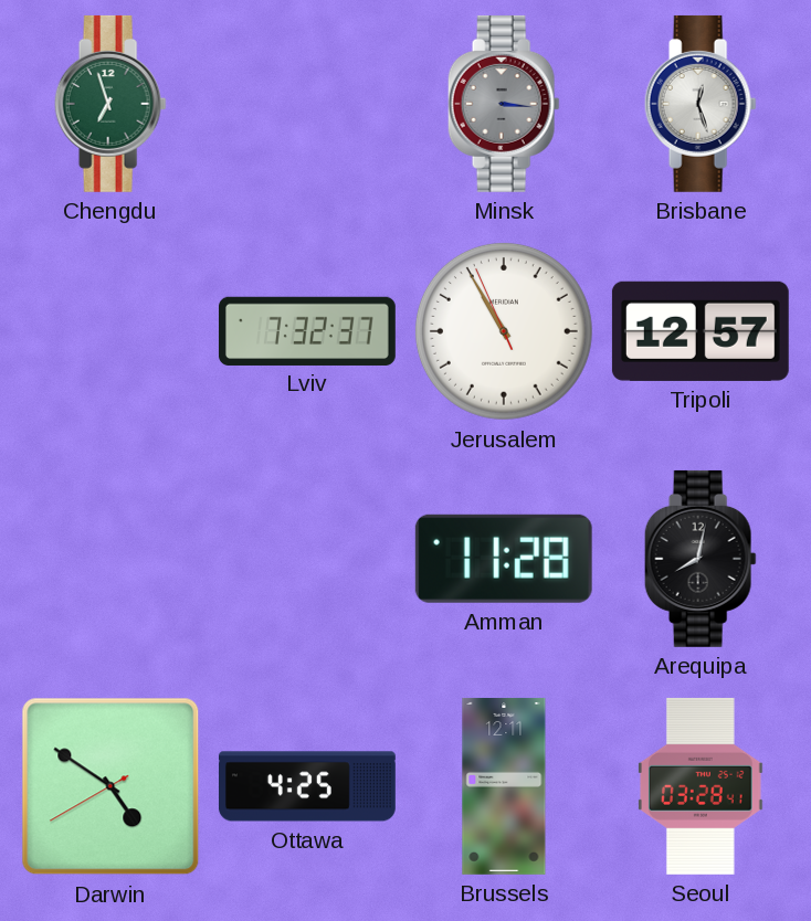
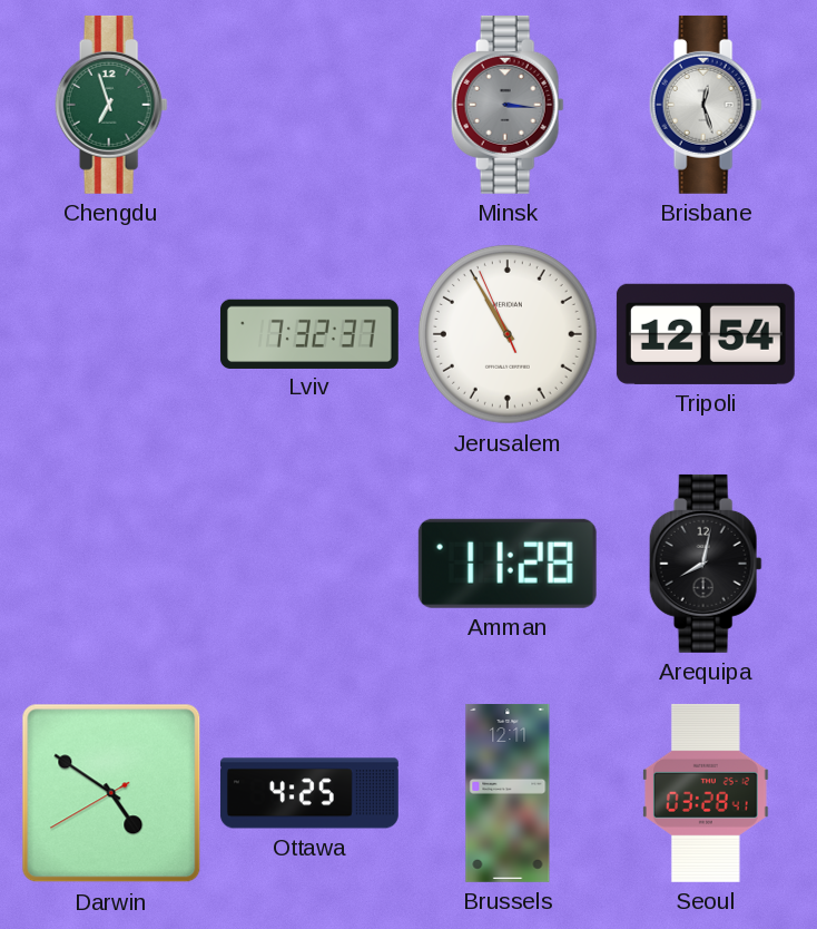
Tripoli: 12:57 -> 12:54
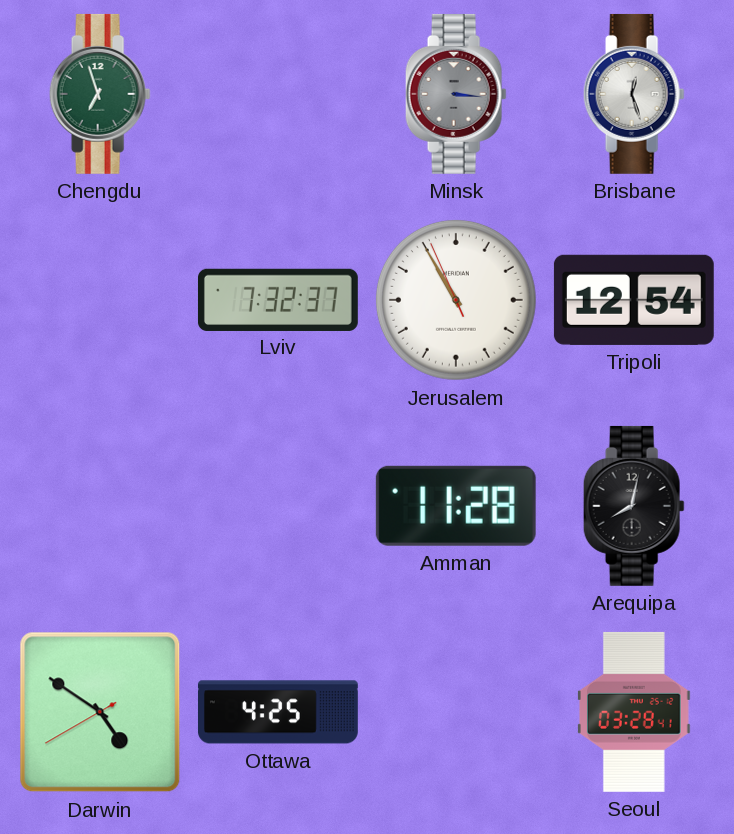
Brussels: 12:11 -> none
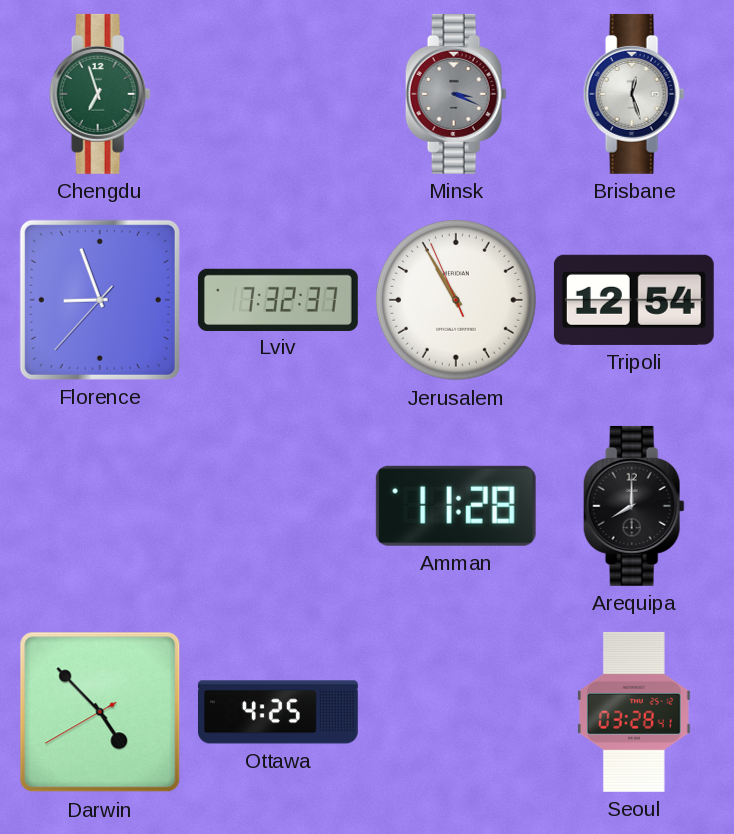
Minsk: 3:16 -> 3:19
Florence: none -> 8:56
Arequipa: 8:02 -> 8:00
Darwin: 4:50 -> 4:52
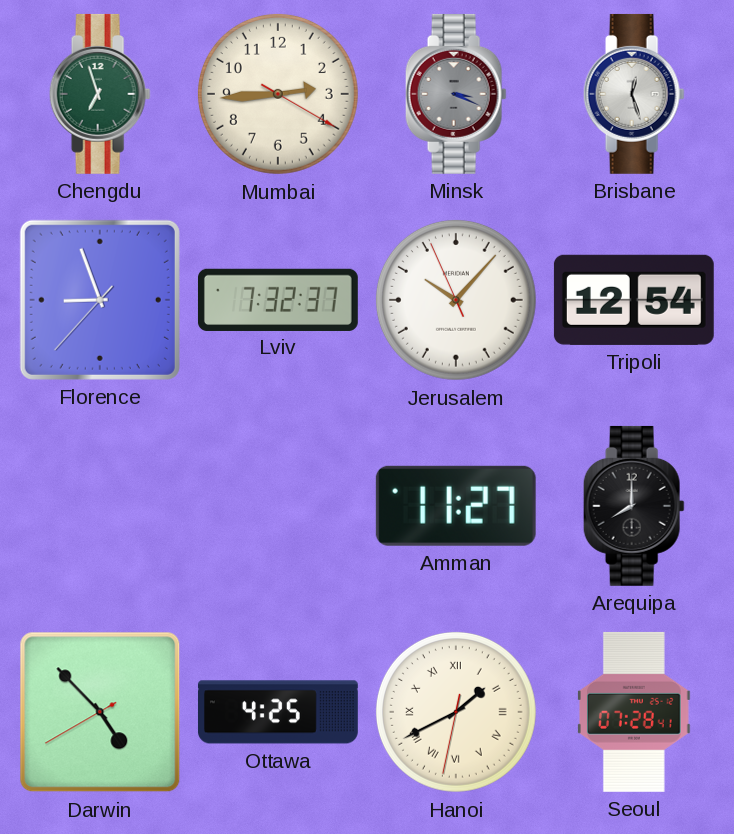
Mumbai: none -> 2:44
Jerusalem: 10:54 -> 10:06
Amman: 11:28 -> 11:27
Hanoi: none -> 1:40
Seoul: 03:28 -> 07:28
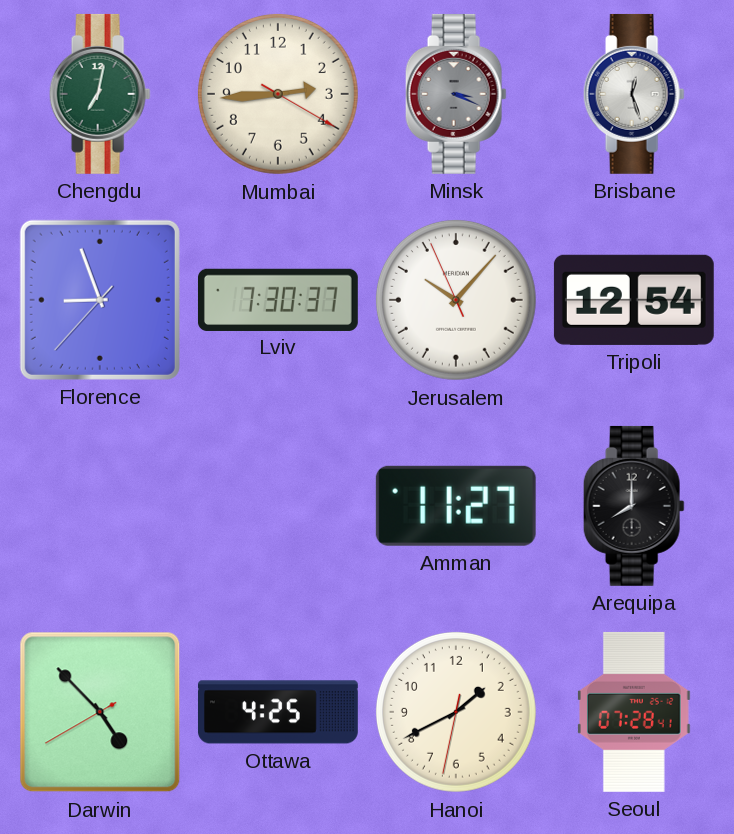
Chengdu: 6:57 -> 7:02
Lviv: 7:32 -> 7:30
Hanoi numerals: Roman -> Arabic
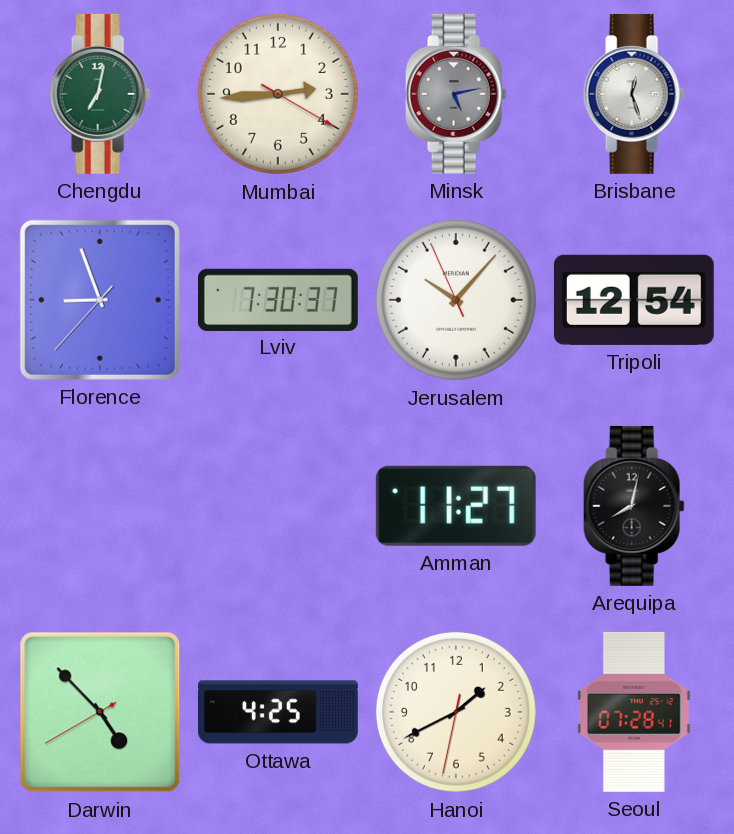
Minsk: 3:19 -> 5:13
Arequipa: 8:00 -> 8:02
